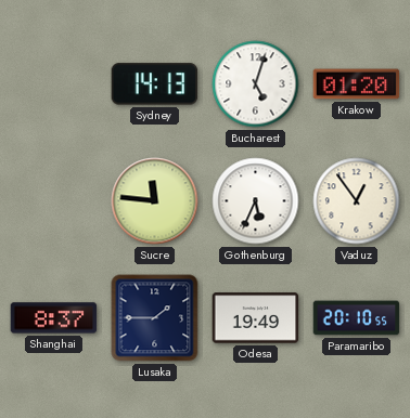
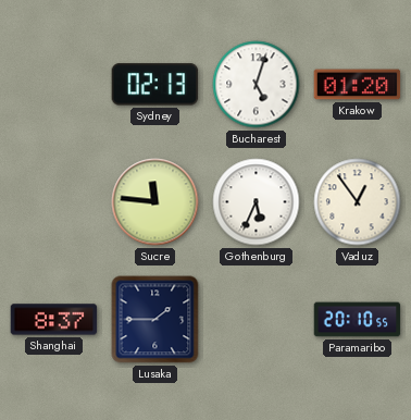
Sydney: 14:13 -> 02:13
Odesa: 19:49 -> none
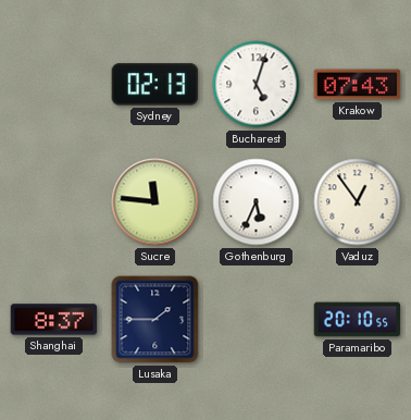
Krakow: 01:20 -> 07:43
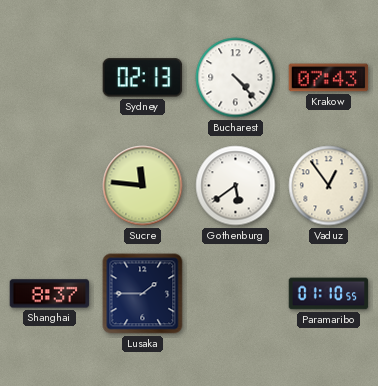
Bucharest: 5:03 -> 4:23
Gothenburg: 5:34 -> 5:39
Paramaribo: 20:10 -> 01:10
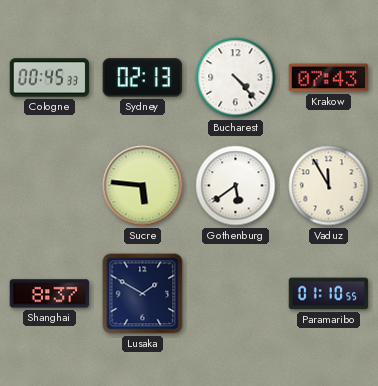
Cologne: none -> 00:45
Sucre: 11:46 -> 5:46
Vaduz: 12:54 -> 11:55
Lusaka: 1:45 -> 1:50
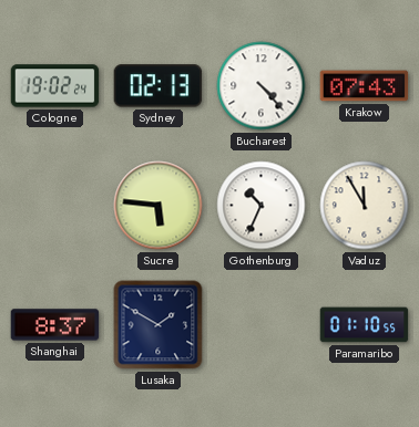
Cologne: 00:45 -> 19:02
Gothenburg: 5:39 -> 10:34
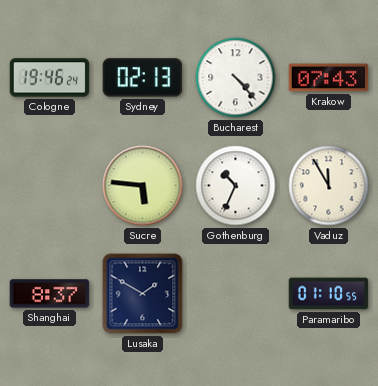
Cologne: 19:02 -> 19:46
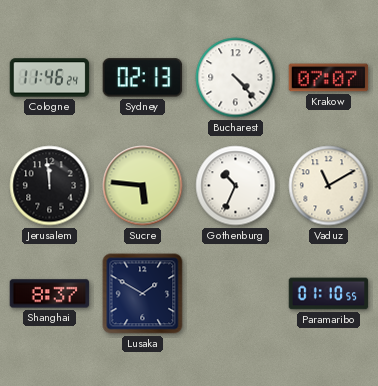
Cologne: 19:46 -> 11:46
Krakow: 07:43 -> 07:07
Jerusalem: none -> 11:59
Vaduz: 11:55 -> 11:10
